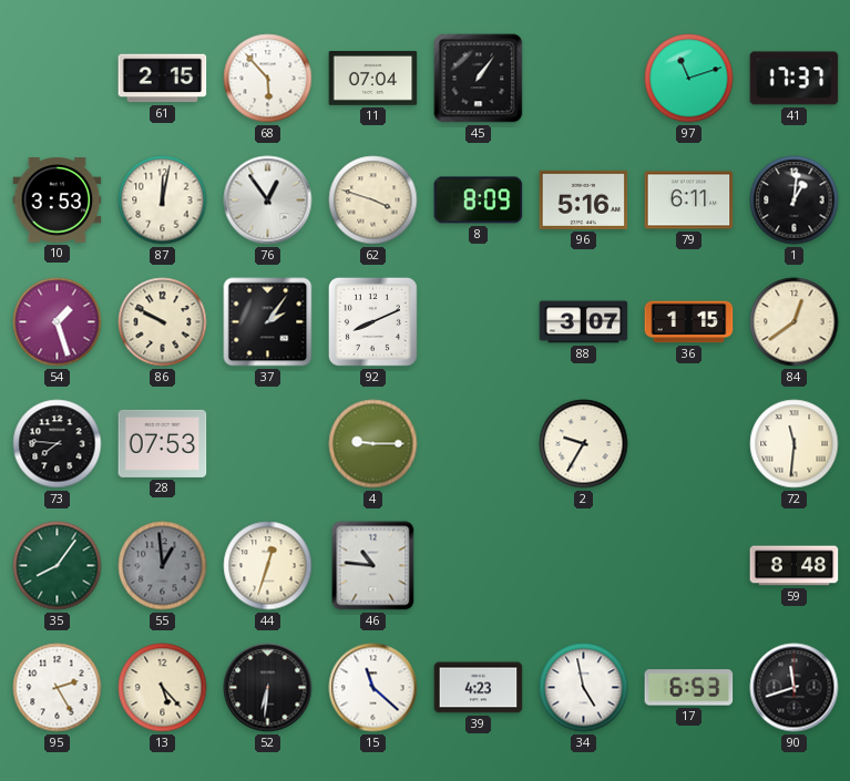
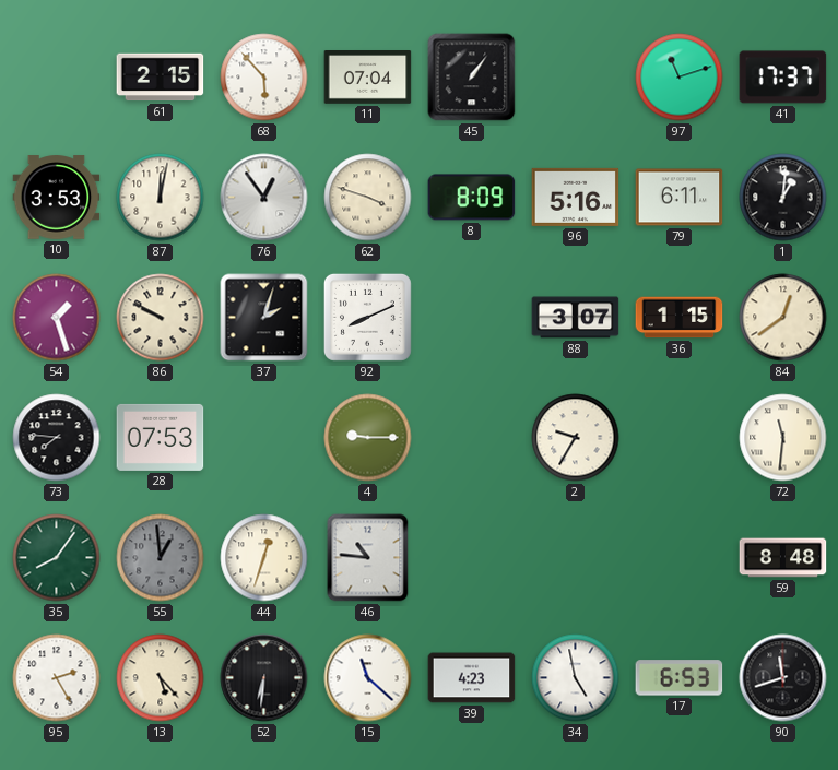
37: 2:06 -> 2:03
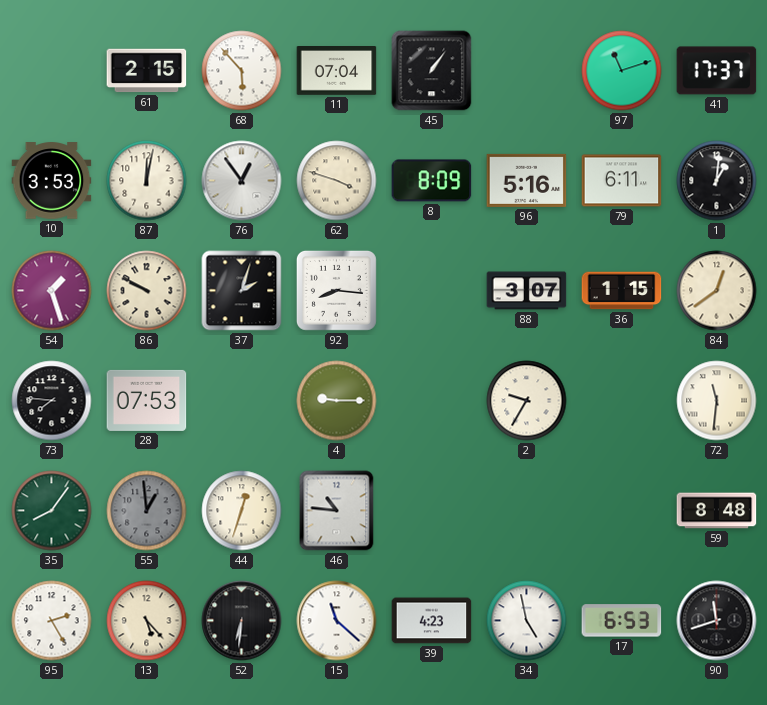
92: 8:11 -> 8:16
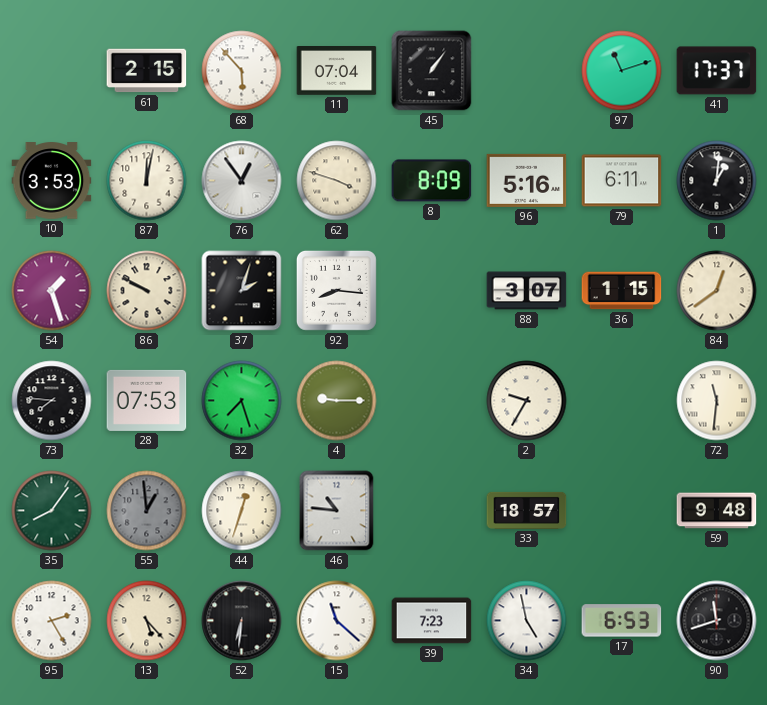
32: none -> 7:27
33: none -> 18:57
59: 8:48 -> 9:48
39: 4:23 -> 7:23
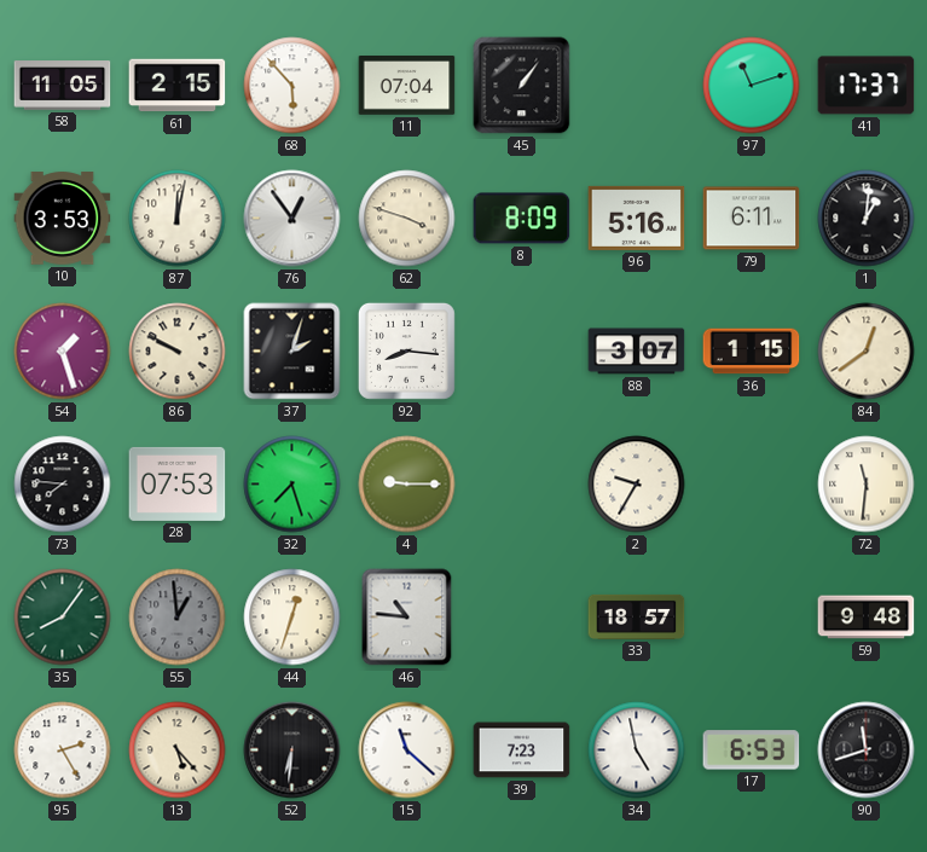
58: none -> 11:05
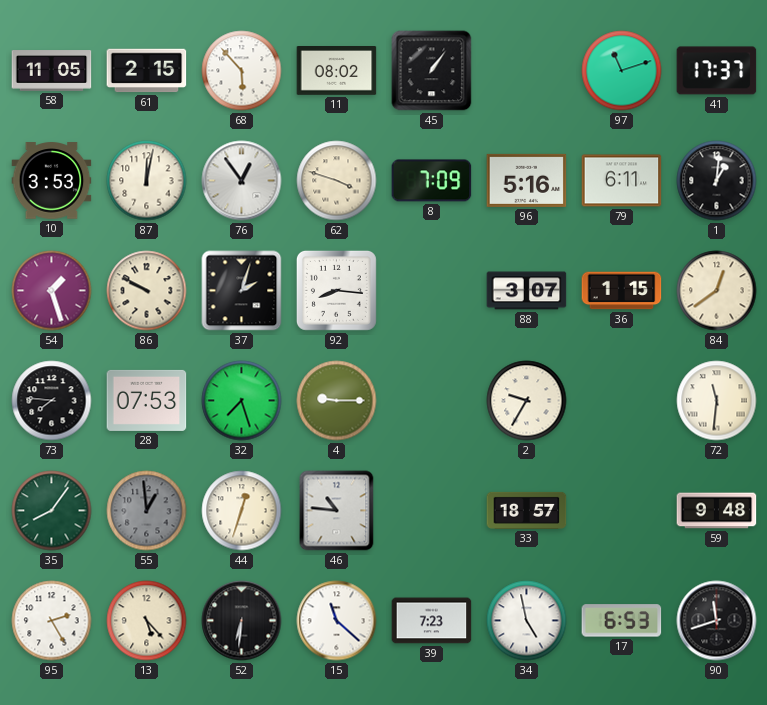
11: 07:04 -> 08:02
8: 8:09 -> 7:09
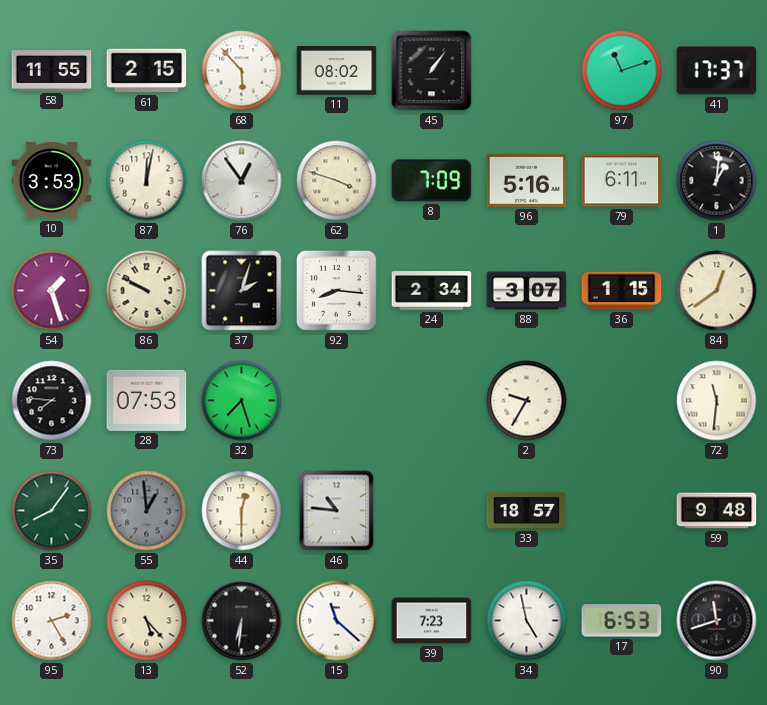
58: 11:05 -> 11:55
24: none -> 2:34
4: 9:15 -> none
44: 12:33 -> 12:30
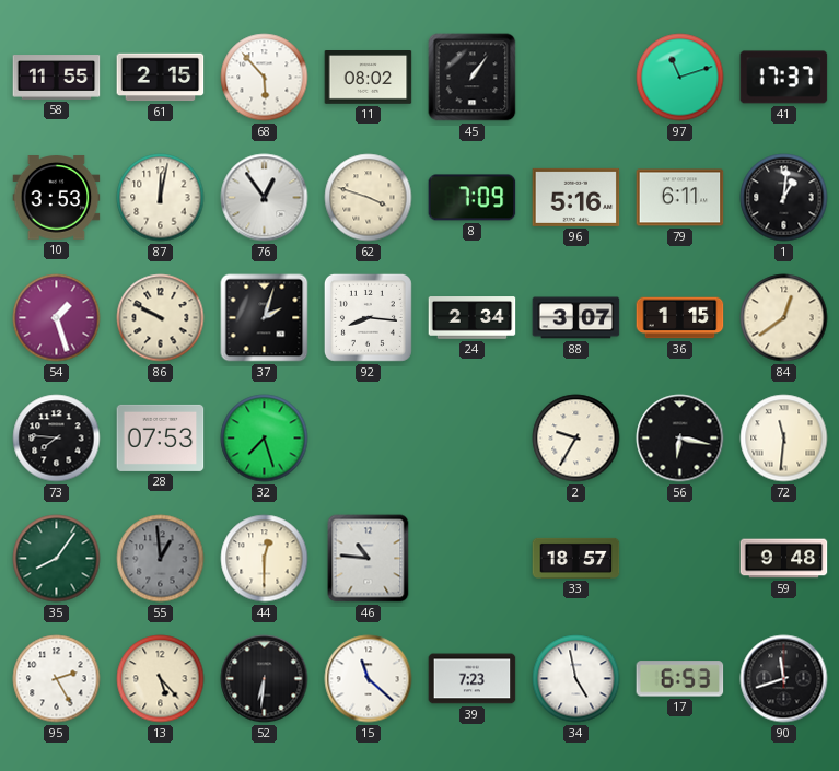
56: none -> 6:17
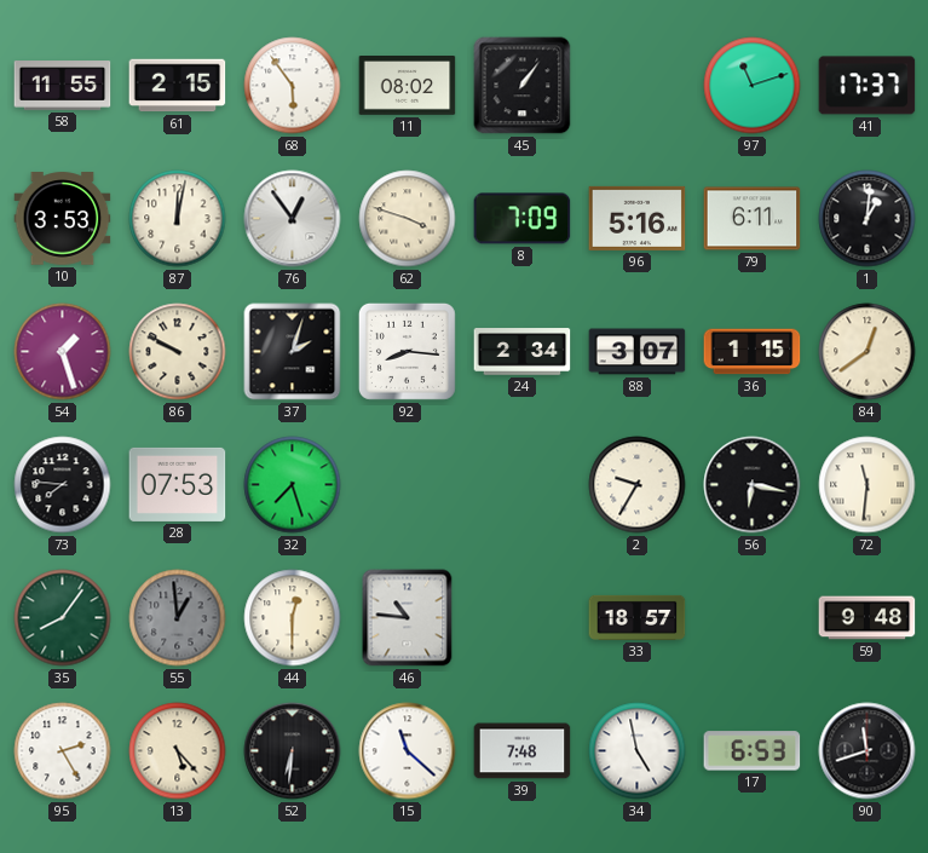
68: 5:53 -> 5:54
39: 7:23 -> 7:48
